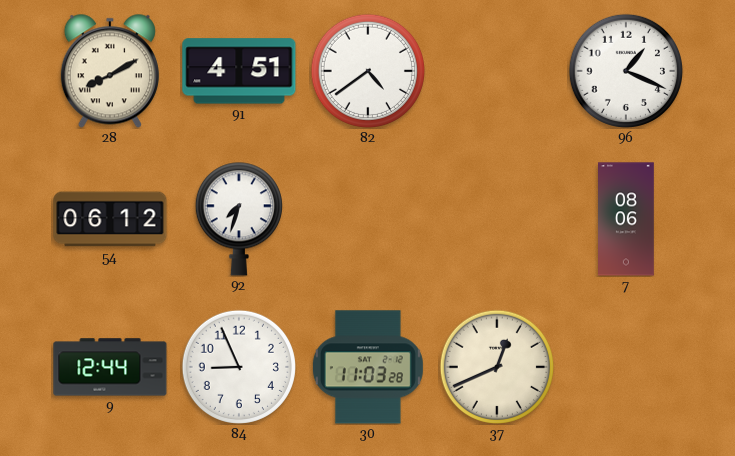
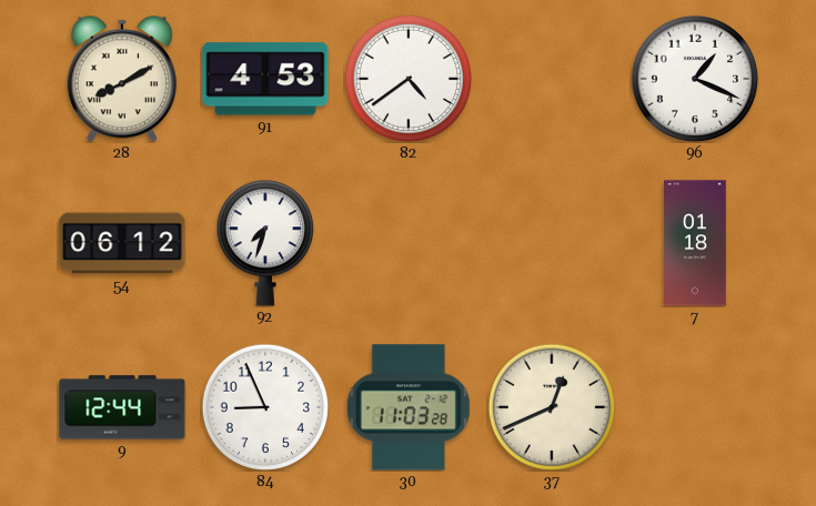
91: 4:51 -> 4:53
7: 08:06 -> 01:18
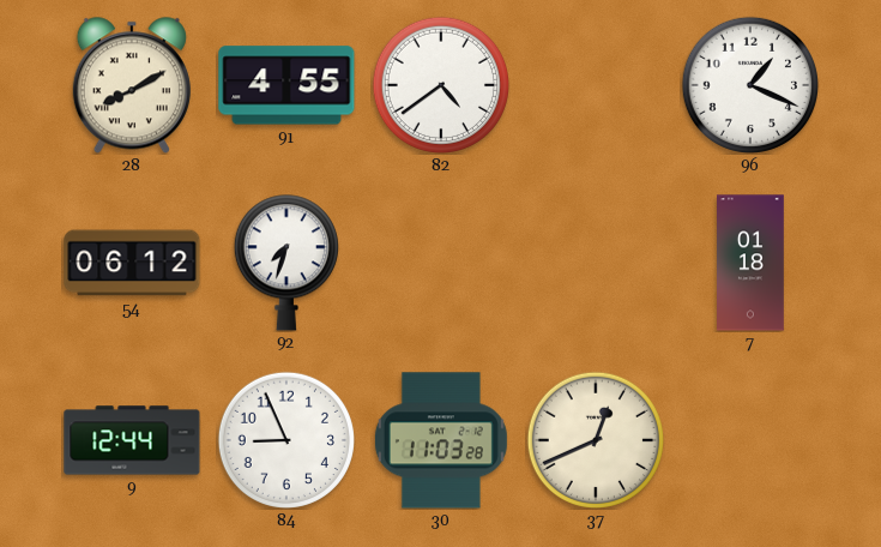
91: 4:53 -> 4:55
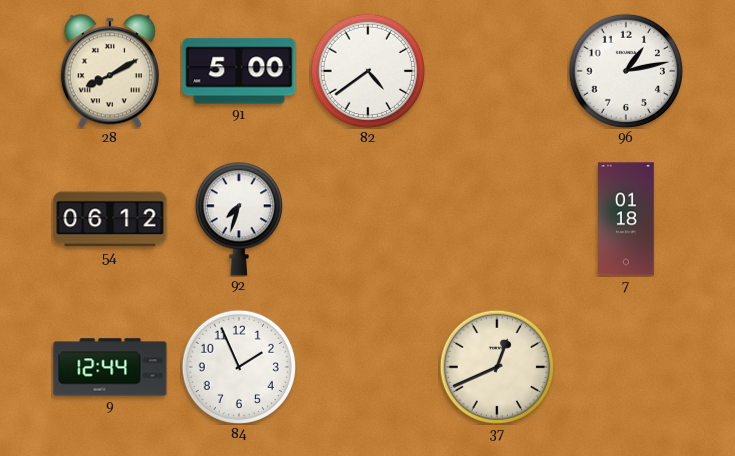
91: 4:55 -> 5:00
96: 1:19 -> 1:13
84: 8:56 -> 1:56
30: 11:03 -> none
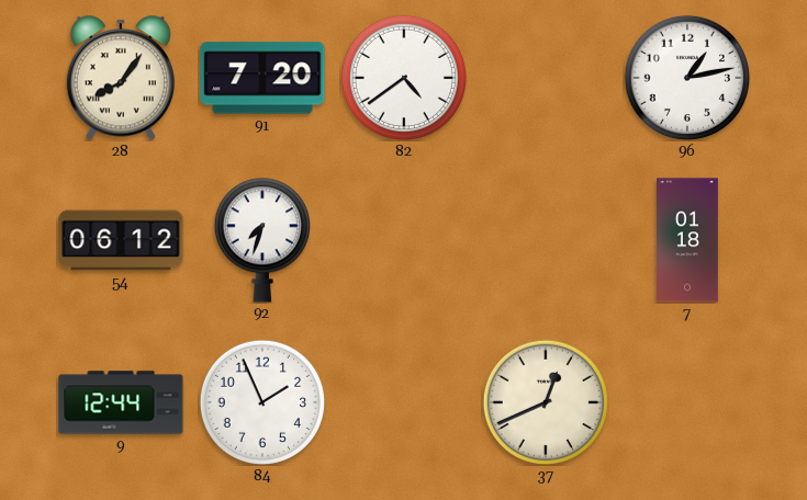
28: 8:10 -> 8:06
91: 5:00 -> 7:20
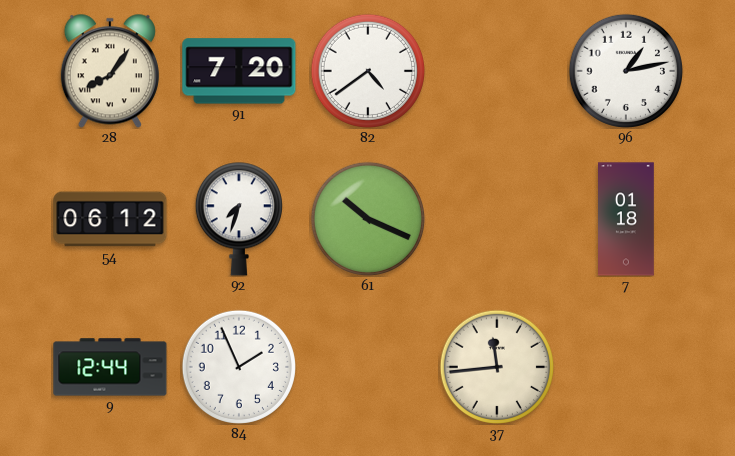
61: none -> 10:19
37: 12:41 -> 11:44
